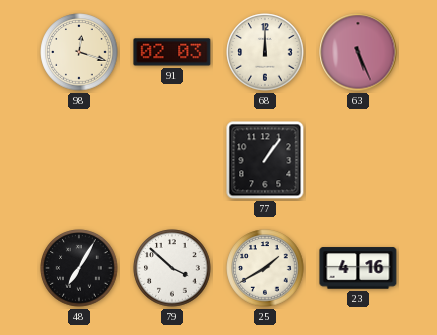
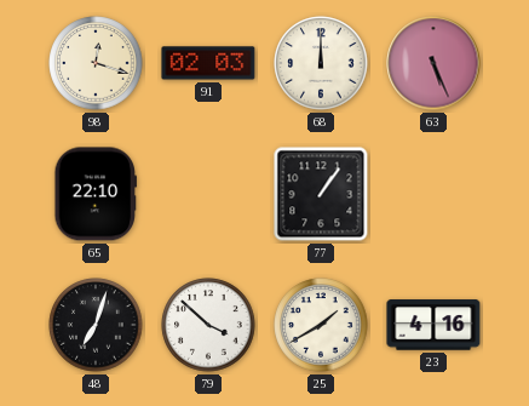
65: none -> 22:10
48: 7:05 -> 7:03
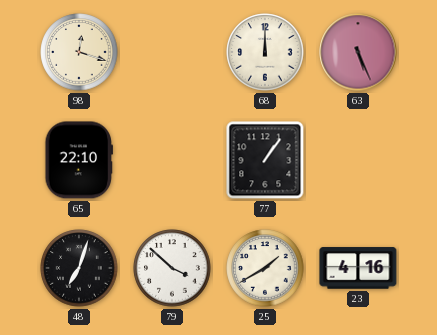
91: 02:03 -> none
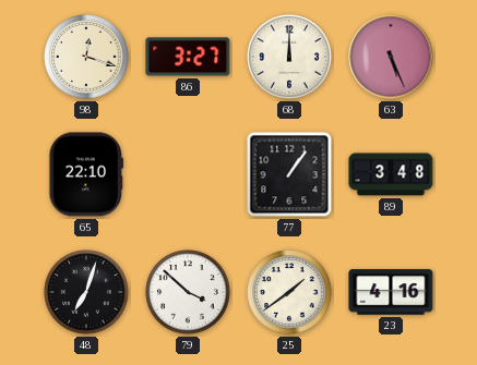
86: none -> 3:27
89: none -> 3:48
25: 1:40 -> 1:39
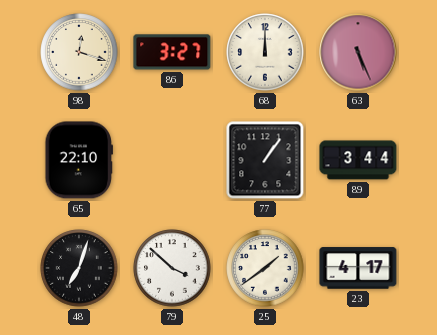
89: 3:48 -> 3:44
23: 4:16 -> 4:17
